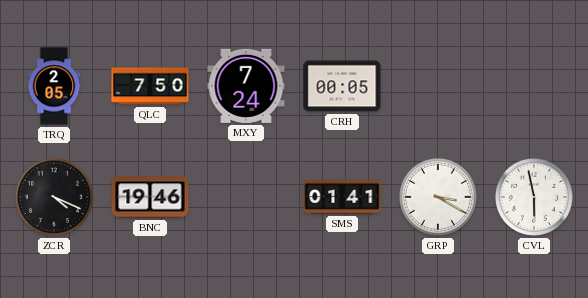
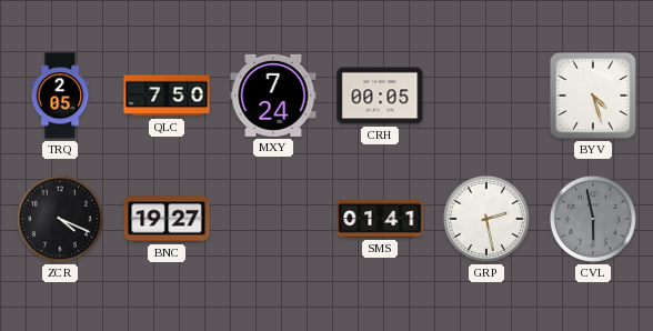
BYV: none -> 4:27
BNC: 19:46 -> 19:27
GRP: 3:20 -> 2:28
CVL dial: white -> grey
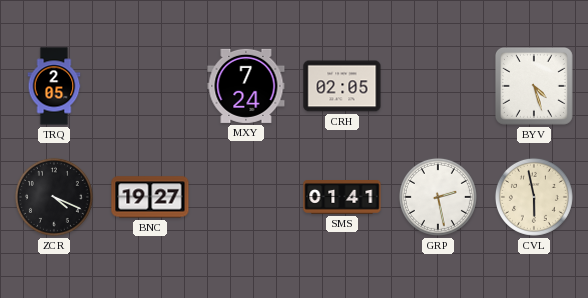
QLC: 7:50 -> none
CRH: 00:05 -> 02:05
CVL dial: grey -> cream
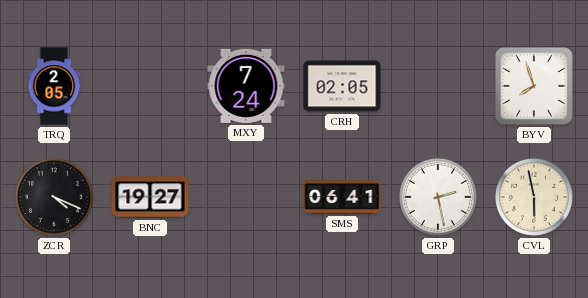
BYV: 4:27 -> 7:57
SMS: 01:41 -> 06:41
